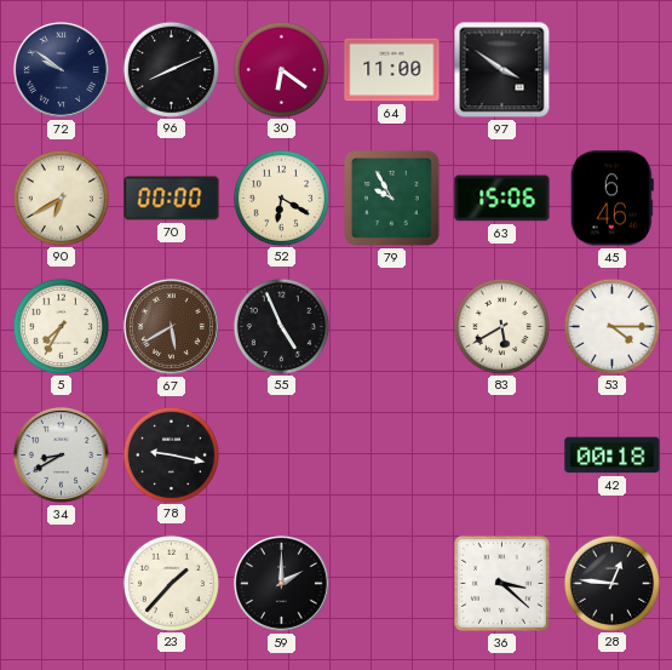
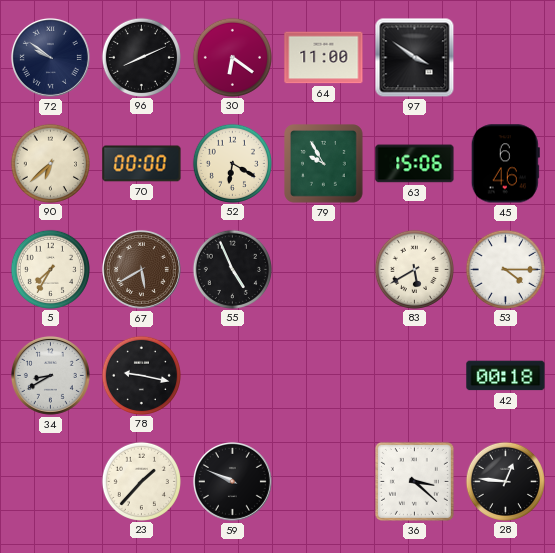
90: 6:40 -> 6:38
59: 2:00 -> 9:49
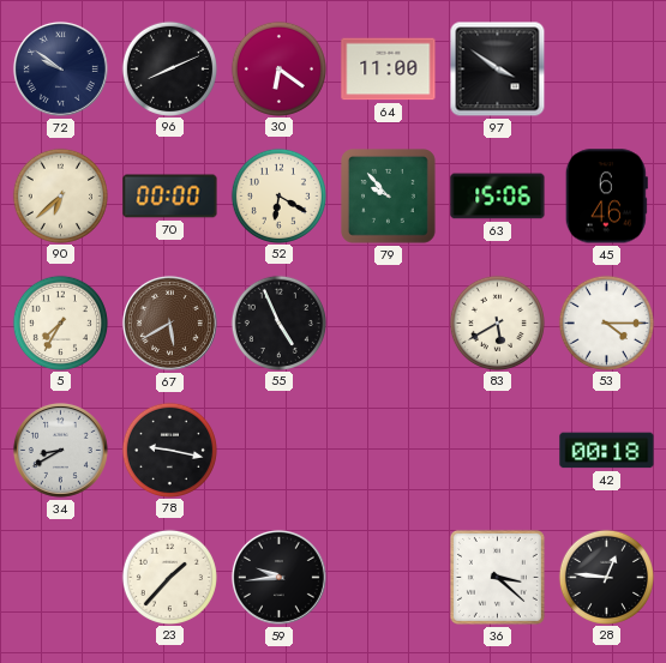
79: 9:55 -> 9:53
59: 9:49 -> 9:44
